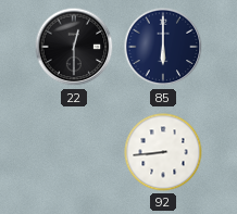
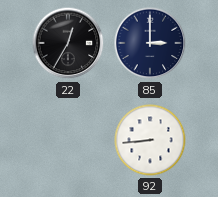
22: 12:30 -> 12:35
85: 6:00 -> 3:00
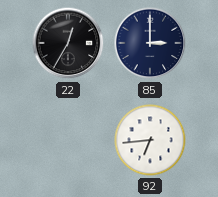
92: 8:44 -> 6:44
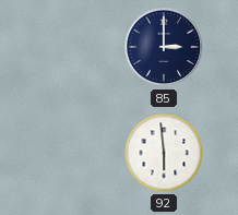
22: 12:35 -> none
92: 6:44 -> 5:59
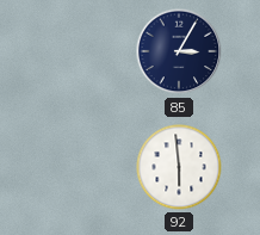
85: 3:00 -> 3:05
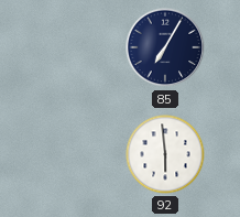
85: 3:05 -> 7:05
